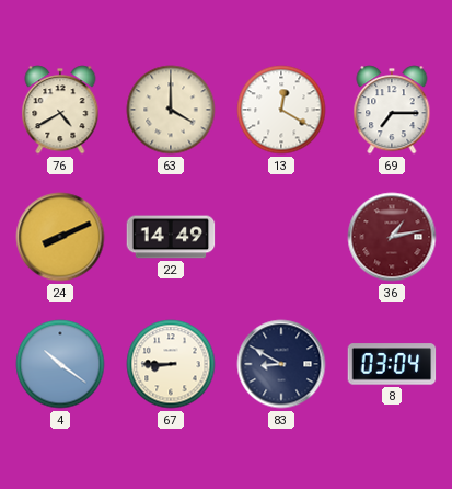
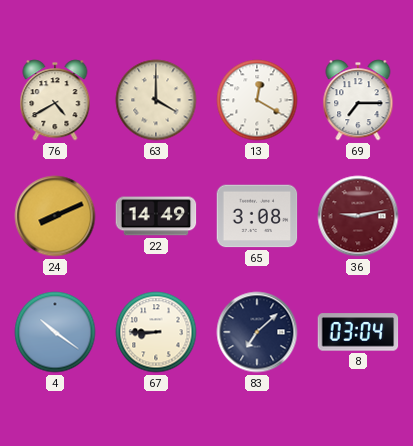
65: none -> 3:08
36: 1:13 -> 9:13
83: 8:50 -> 7:08
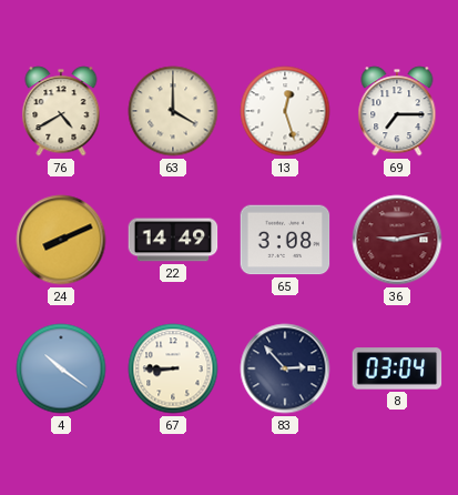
13: 12:20 -> 12:27
83: 7:08 -> 2:53
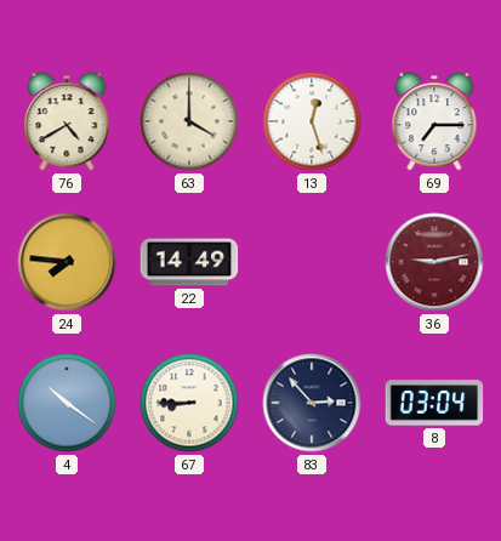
24: 8:11 -> 7:46
65: 3:08 -> none
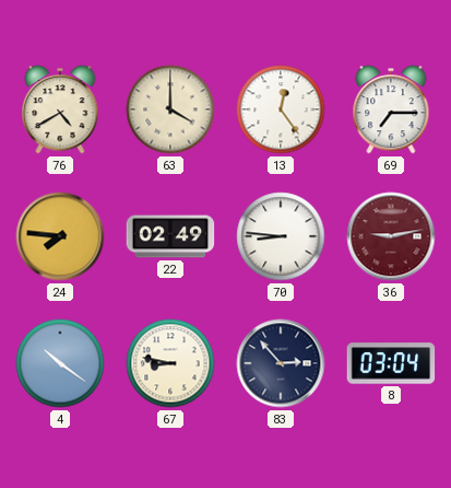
13: 12:27 -> 12:24
22: 14:49 -> 02:49
70: none -> 8:46
67: 8:45 -> 8:47
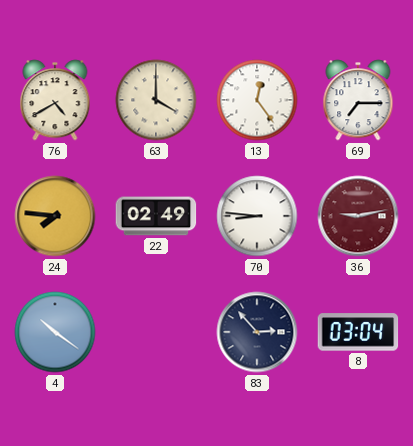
67: 8:47 -> none
